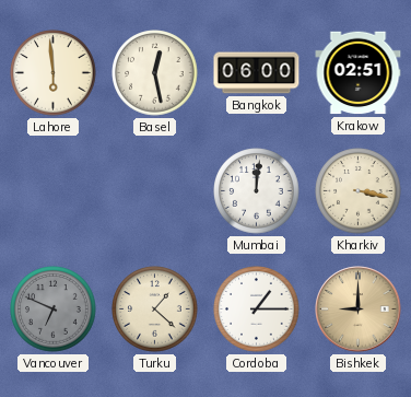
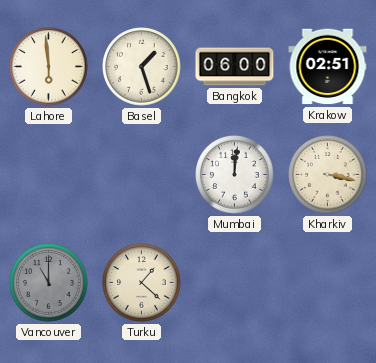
Basel: 12:28 -> 1:27
Vancouver: 6:49 -> 11:00
Cordoba: 1:15 -> none
Bishkek: 9:00 -> none
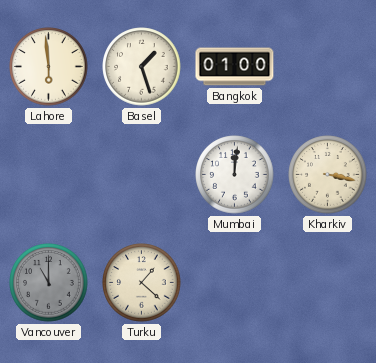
Bangkok: 06:00 -> 01:00
Krakow: 02:51 -> none
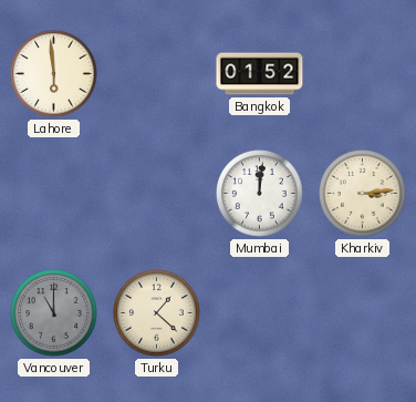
Basel: 1:27 -> none
Bangkok: 01:00 -> 01:52
Kharkiv: 3:17 -> 3:14
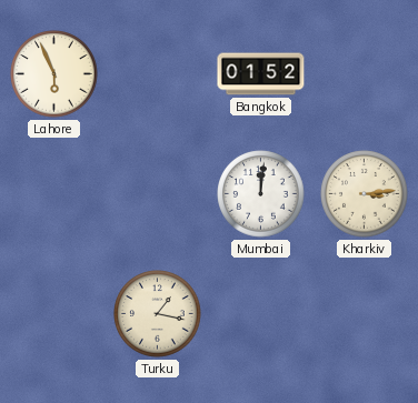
Lahore: 5:59 -> 5:56
Vancouver: 11:00 -> none
Turku: 1:22 -> 1:17
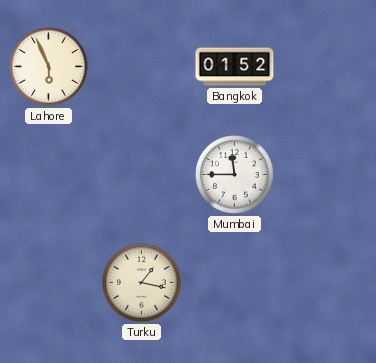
Mumbai: 12:01 -> 11:45
Kharkiv: 3:14 -> none
